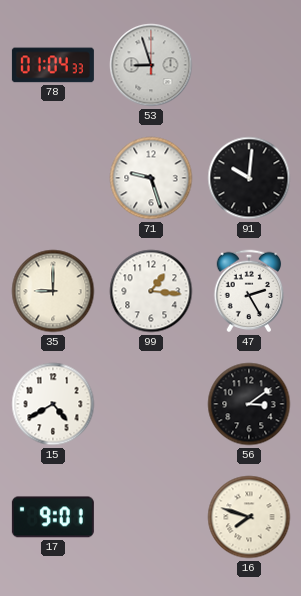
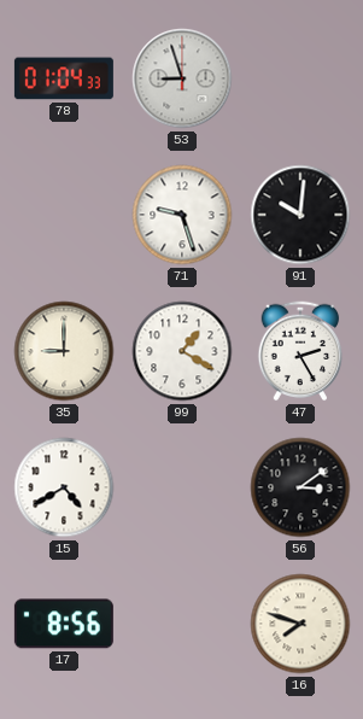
99: 1:16 -> 1:20
17: 9:01 -> 8:56
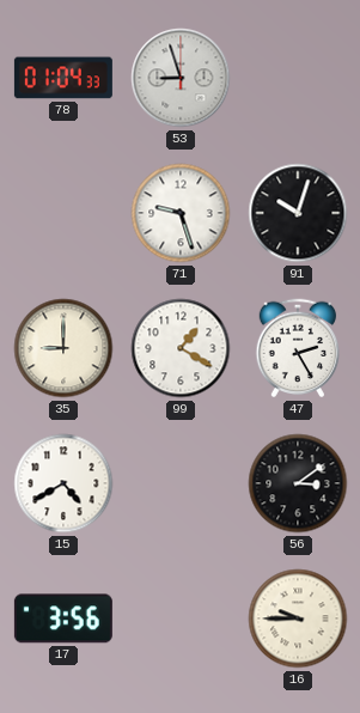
91: 10:01 -> 10:03
17: 8:56 -> 3:56
16: 7:48 -> 9:45
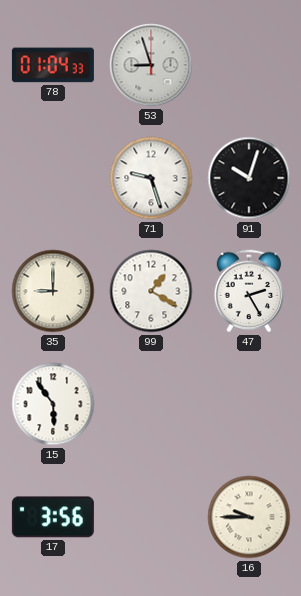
15: 4:40 -> 5:54
56: 3:09 -> none
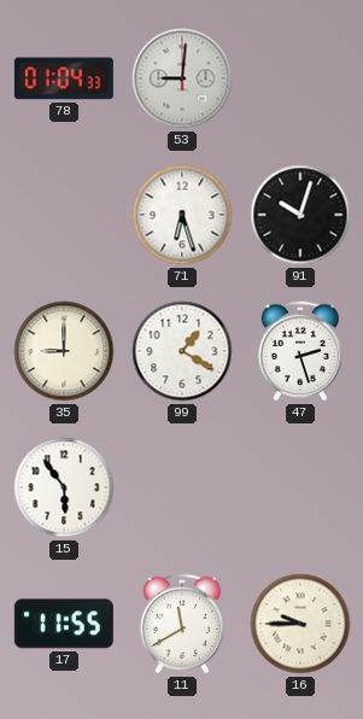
53: 8:57 -> 9:01
71: 9:27 -> 6:27
47: 2:25 -> 2:27
17: 3:56 -> 11:55
11: none -> 11:40
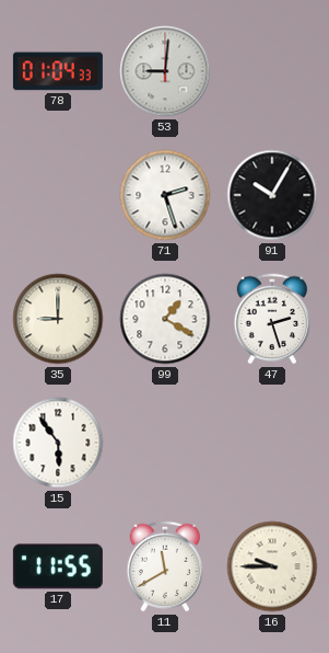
71: 6:27 -> 2:27
91: 10:03 -> 10:05
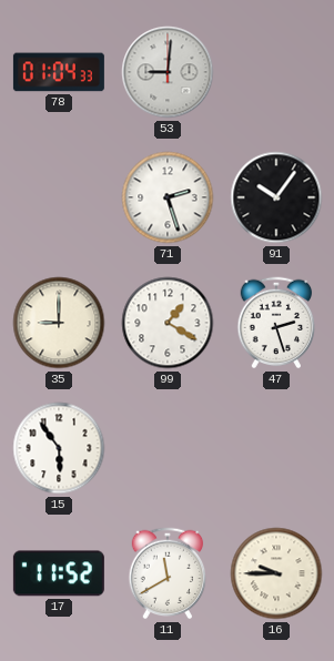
91: 10:05 -> 10:06
17: 11:55 -> 11:52
